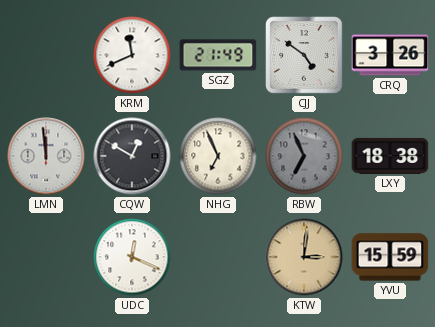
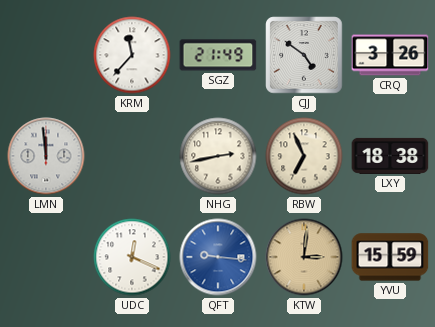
KRM: 11:41 -> 11:37
CQW: 12:50 -> none
NHG: 6:56 -> 2:43
RBW dial: grey -> cream
QFT: none -> 9:16
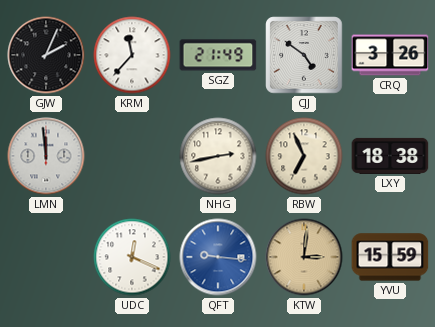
GJW: none -> 2:04
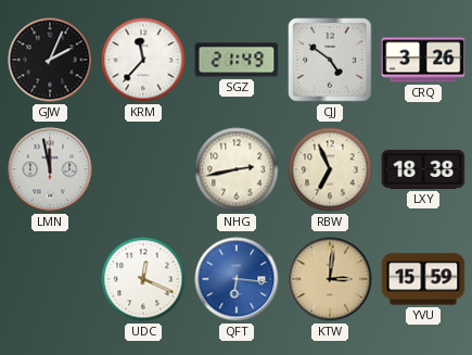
LMN: 11:59 -> 11:58
QFT: 9:16 -> 6:16
